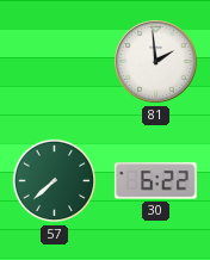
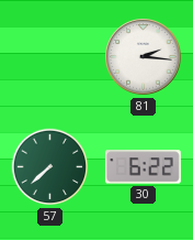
81: 1:59 -> 2:16
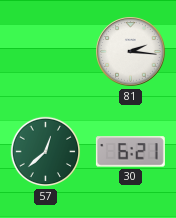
57: 7:38 -> 12:38
30: 6:22 -> 6:21
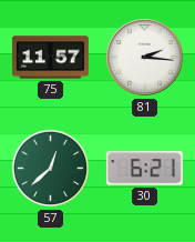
75: none -> 11:57
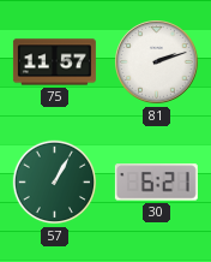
81: 2:16 -> 2:12
57: 12:38 -> 1:05
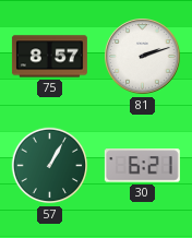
75: 11:57 -> 8:57
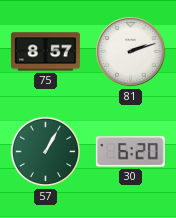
30: 6:21 -> 6:20
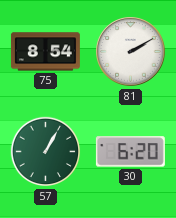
75: 8:57 -> 8:54
81: 2:12 -> 2:10
